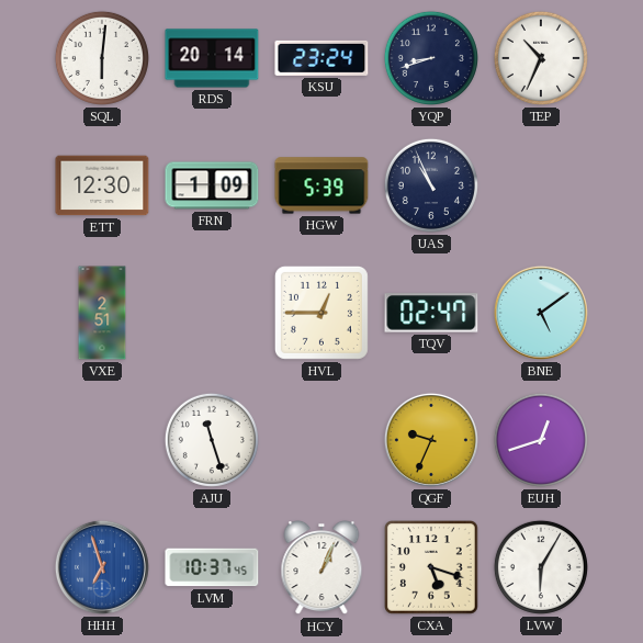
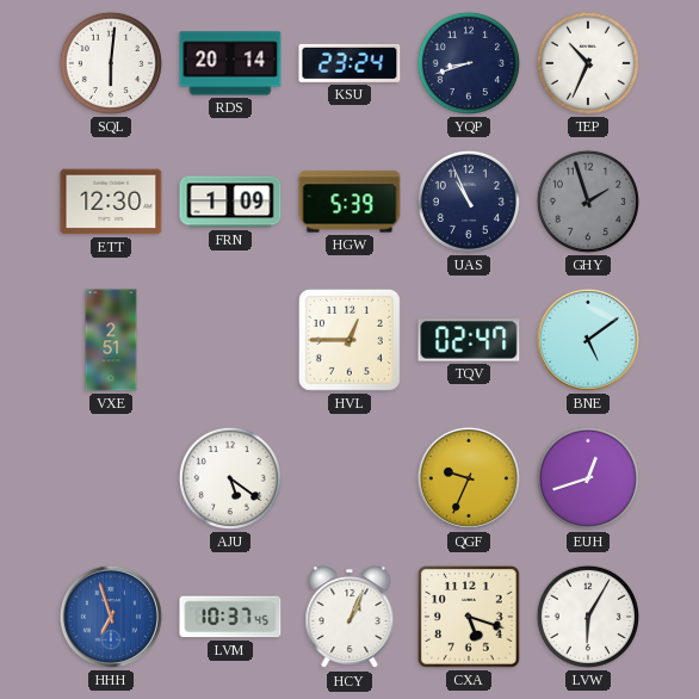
GHY: none -> 1:57
AJU: 11:27 -> 5:21
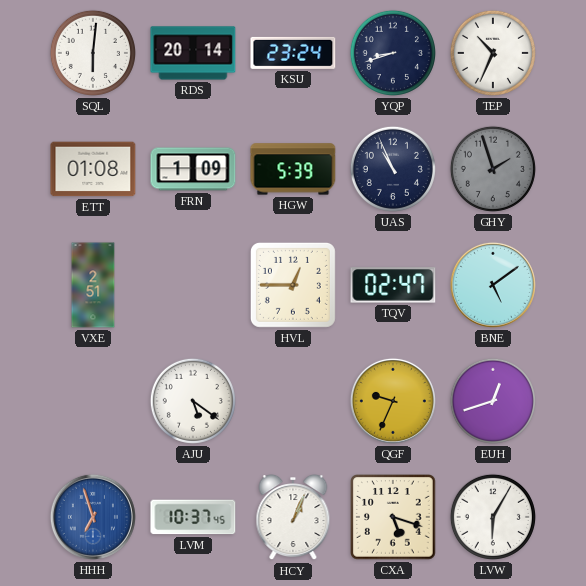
ETT: 12:30 -> 01:08
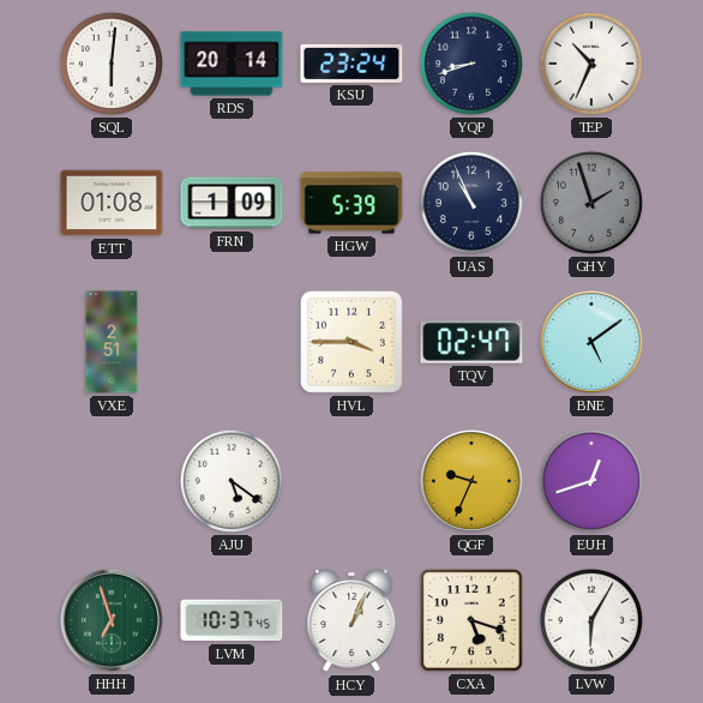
HVL: 12:45 -> 3:45
HHH dial: blue -> green
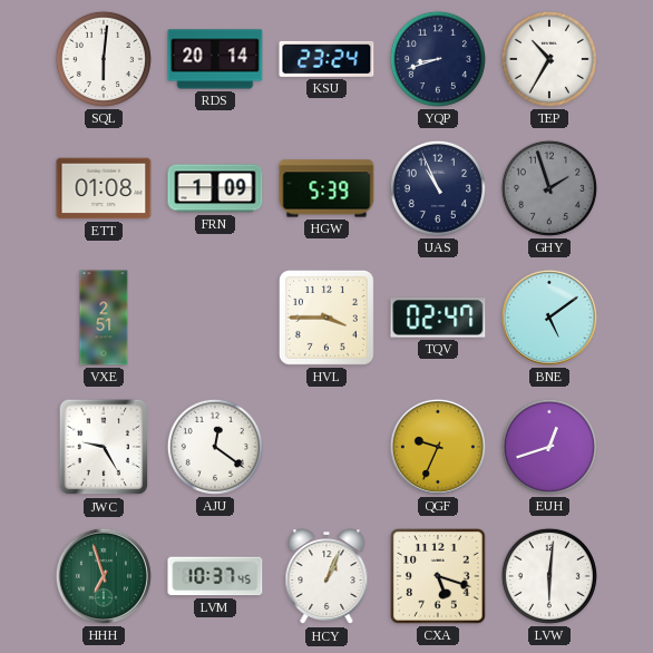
TEP: 10:34 -> 10:35
JWC: none -> 9:25
AJU: 5:21 -> 12:21
LVW: 6:05 -> 6:01
